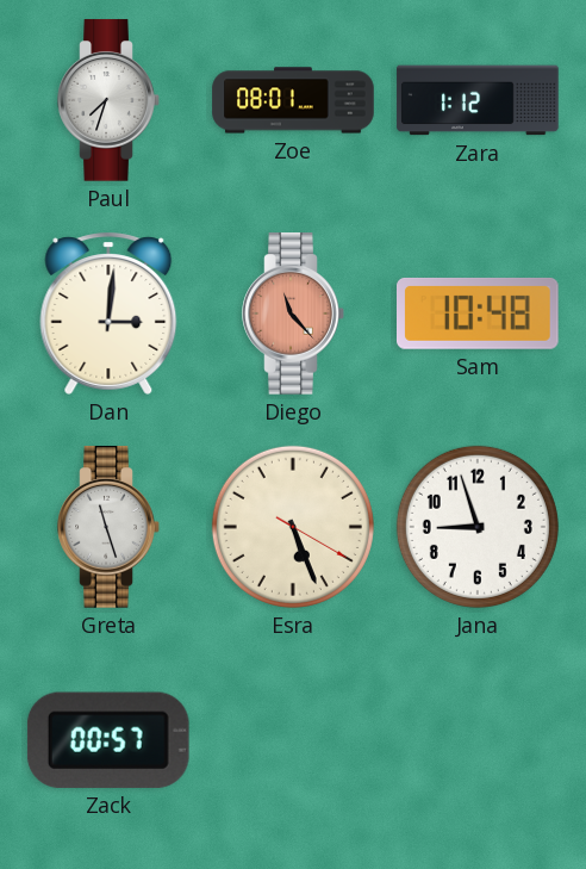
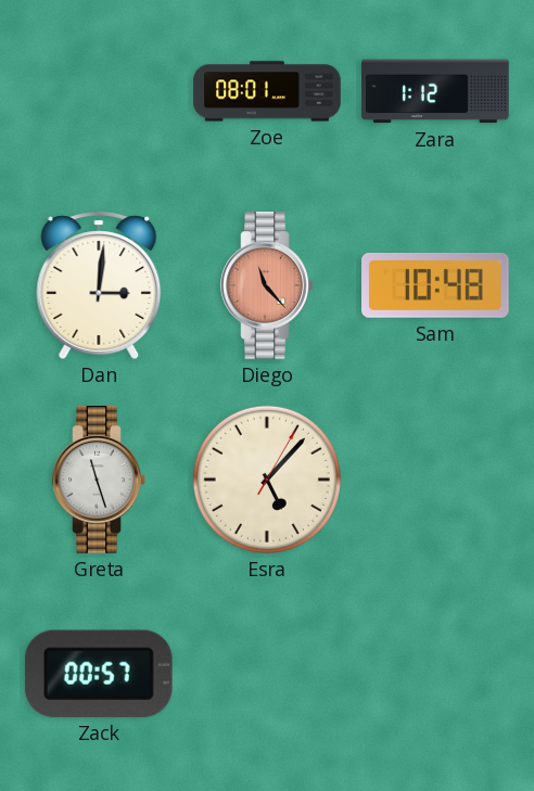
Paul: 7:33 -> none
Esra: 5:26 -> 5:07
Jana: 8:57 -> none
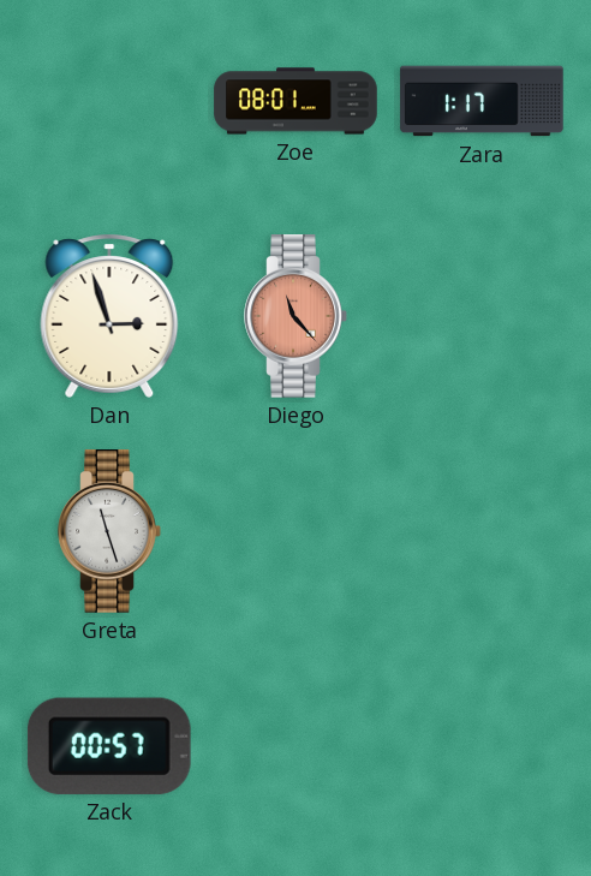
Zara: 1:12 -> 1:17
Dan: 3:01 -> 2:57
Sam: 10:48 -> none
Esra: 5:07 -> none
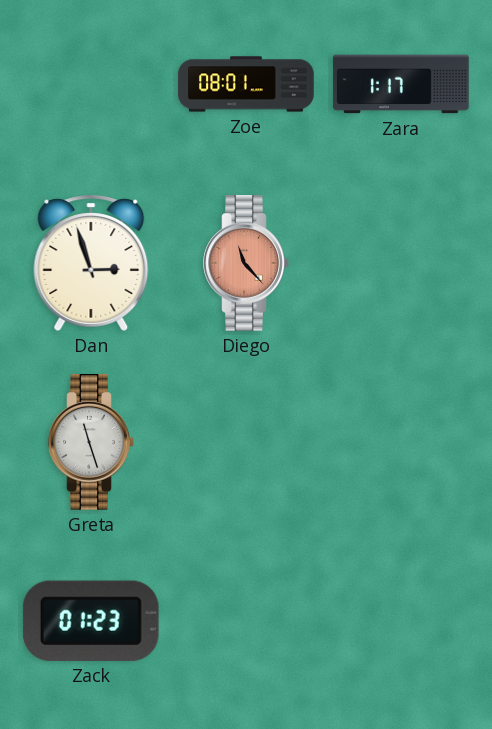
Zack: 00:57 -> 01:23
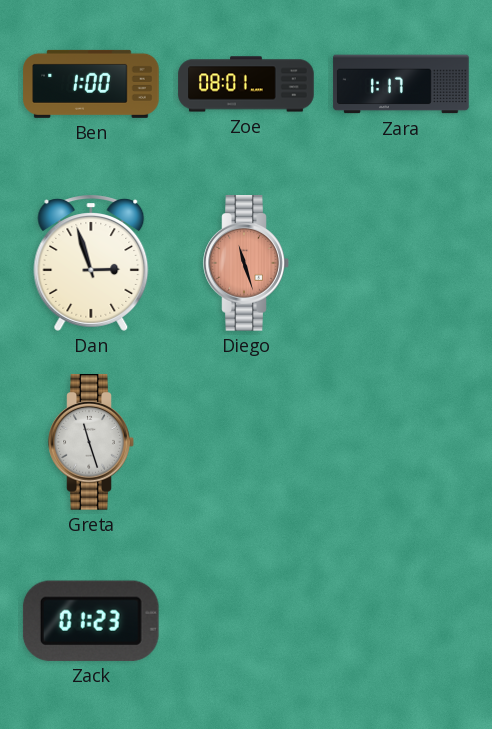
Ben: none -> 1:00
Diego: 11:23 -> 11:27
